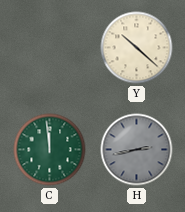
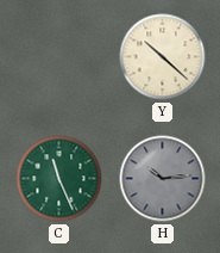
C: 11:59 -> 11:26
H: 2:43 -> 10:14
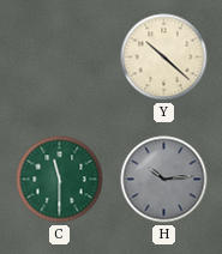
C: 11:26 -> 11:30
